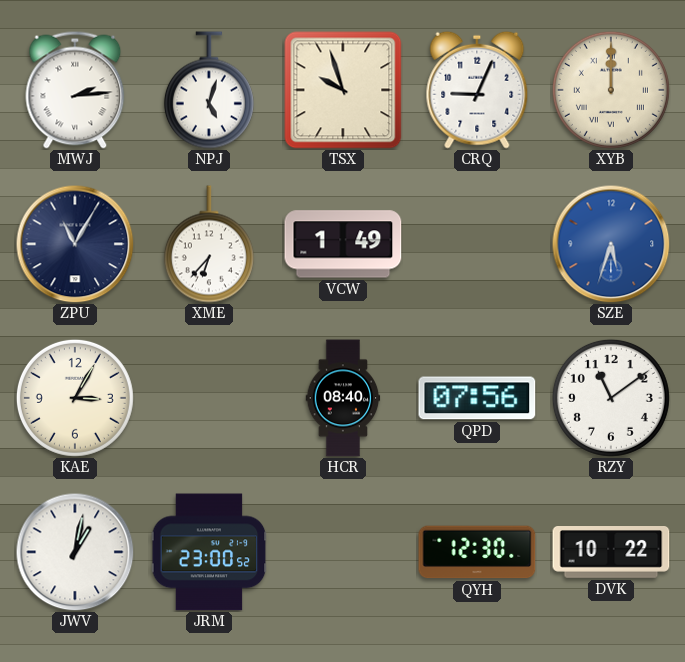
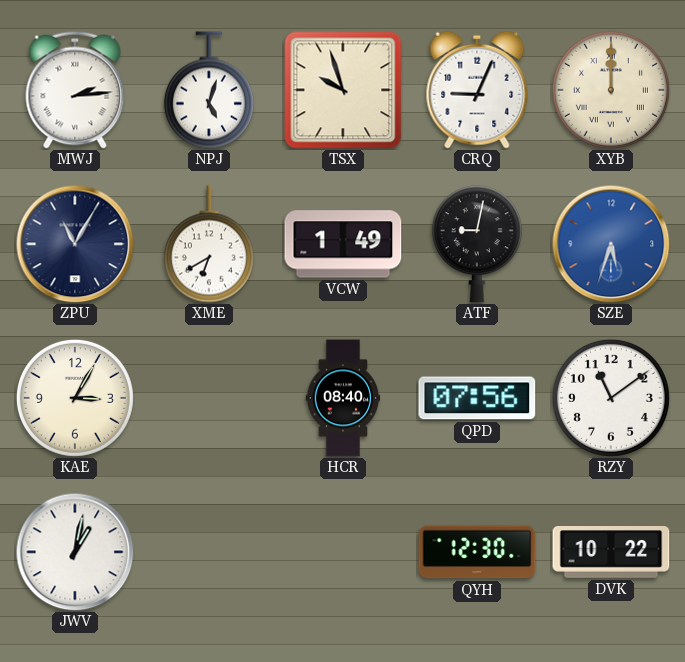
XME: 6:37 -> 6:40
ATF: none -> 9:02
JRM: 23:00 -> none
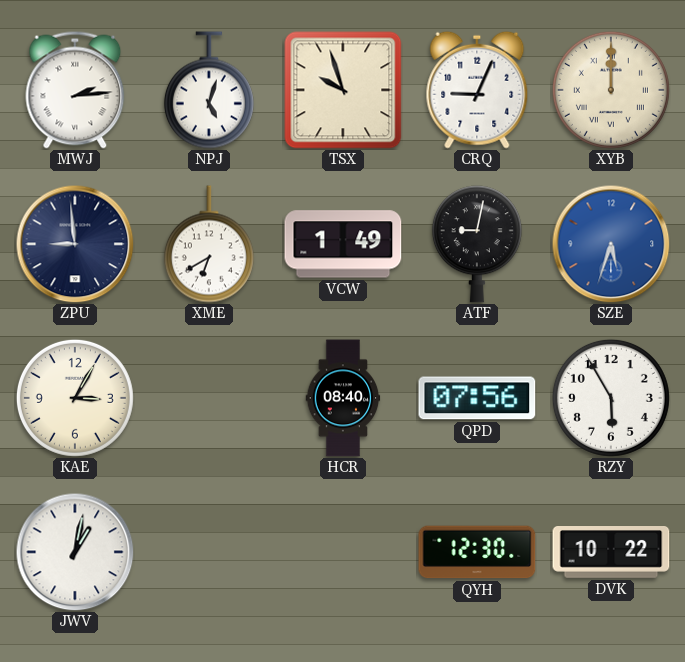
ZPU: 11:05 -> 8:59
RZY: 11:09 -> 5:55
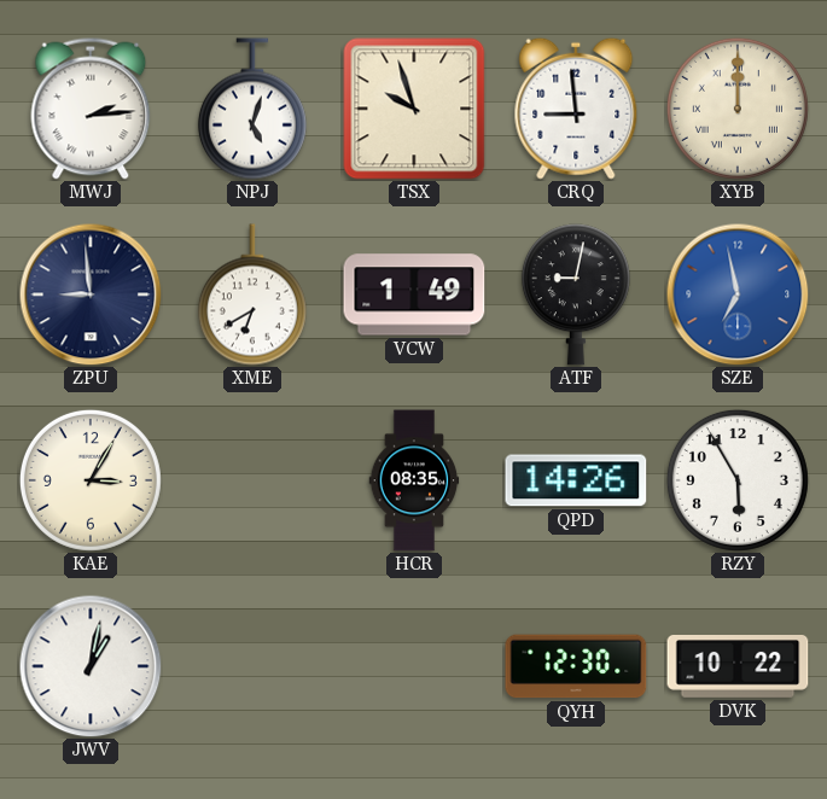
CRQ: 9:04 -> 8:59
SZE: 5:33 -> 6:58
HCR: 08:40 -> 08:35
QPD: 07:56 -> 14:26
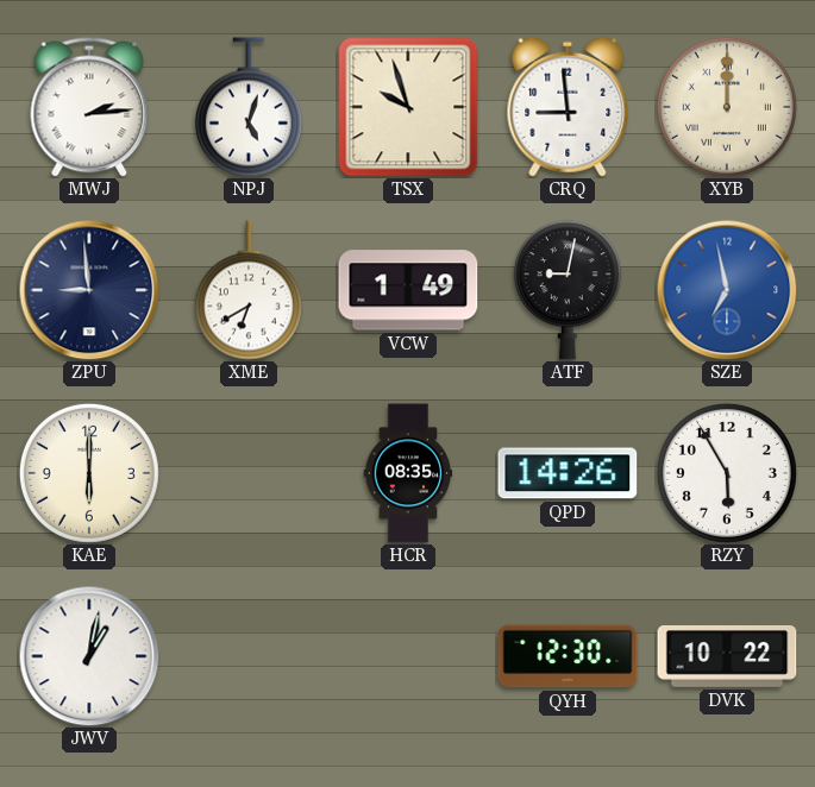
KAE: 3:05 -> 6:00
